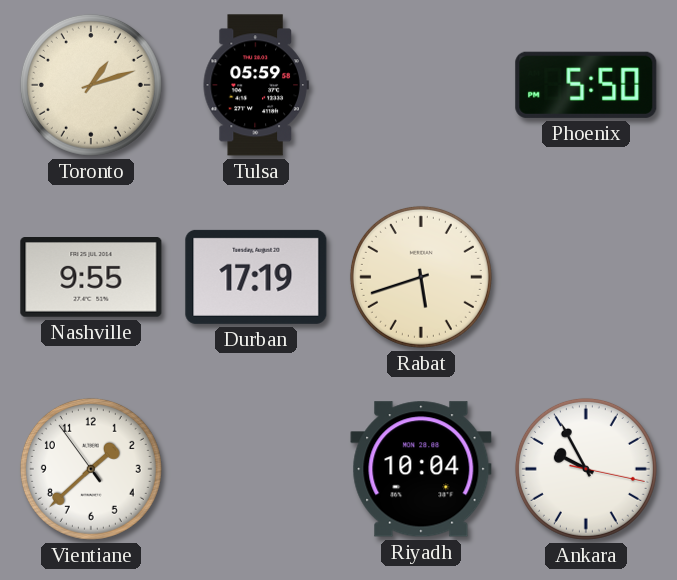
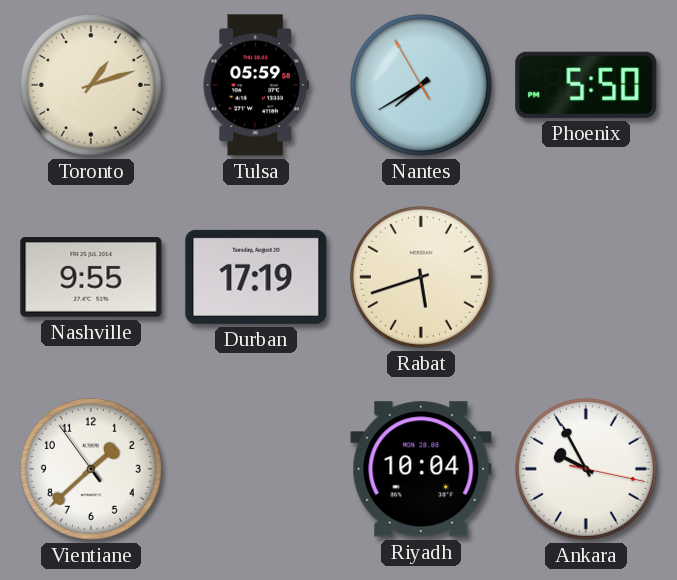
Nantes: none -> 7:39
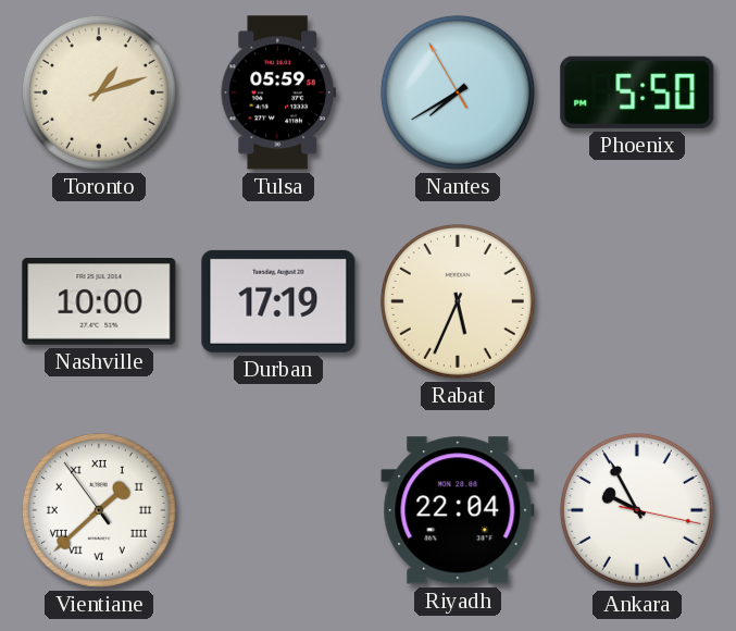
Nashville: 9:55 -> 10:00
Rabat: 5:42 -> 5:34
Vientiane numerals: Arabic -> Roman
Riyadh: 10:04 -> 22:04
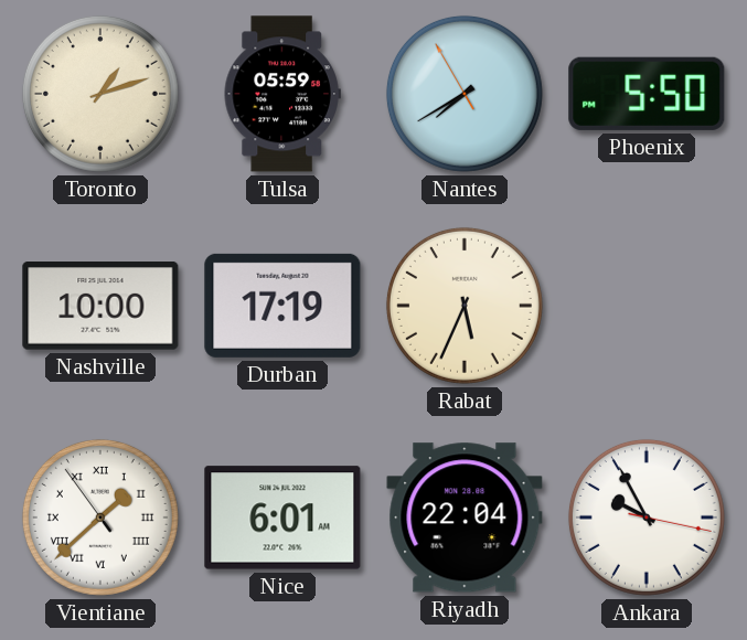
Nice: none -> 6:01
